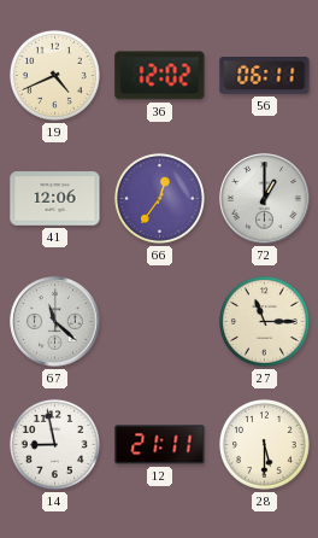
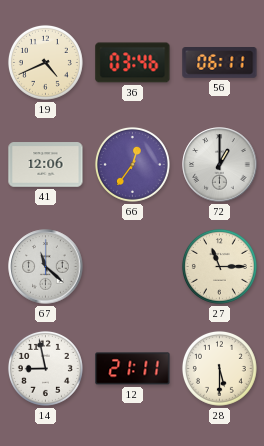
36: 12:02 -> 03:46
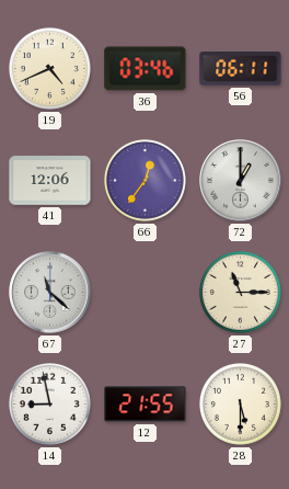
12: 21:11 -> 21:55
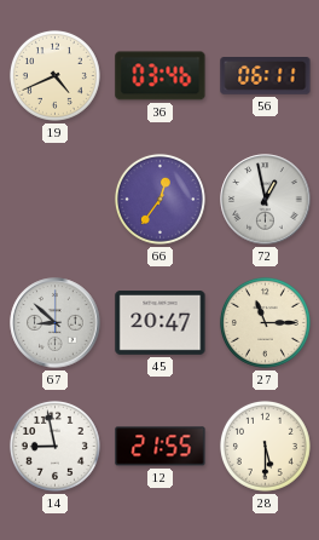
41: 12:06 -> none
72: 1:00 -> 12:58
67: 11:22 -> 8:52
45: none -> 20:47
